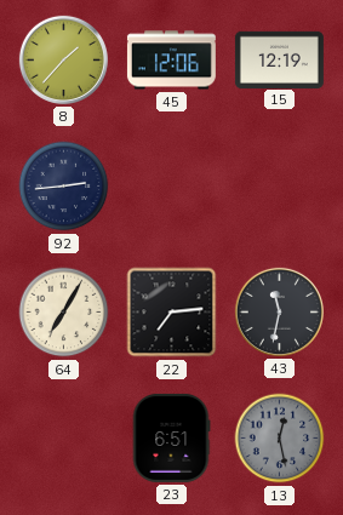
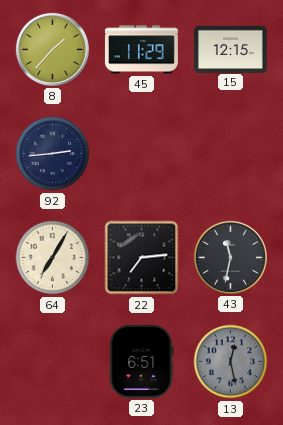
45: 12:06 -> 11:29
15: 12:19 -> 12:15
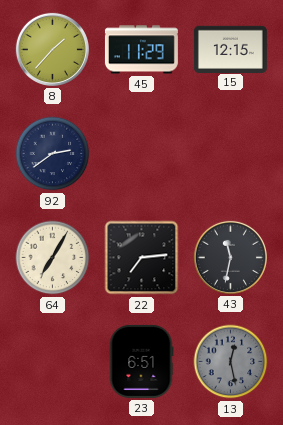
92: 2:44 -> 2:39
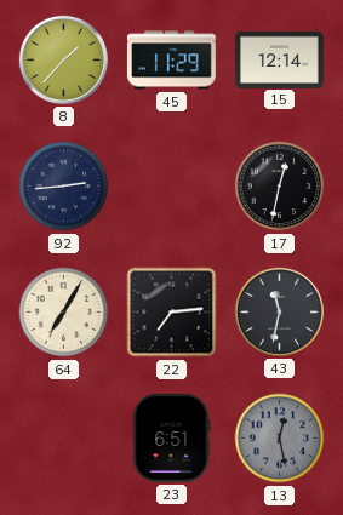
15: 12:15 -> 12:14
92: 2:39 -> 2:44
17: none -> 12:32
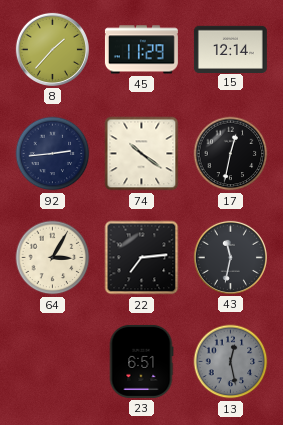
74: none -> 10:21
64: 7:05 -> 3:05
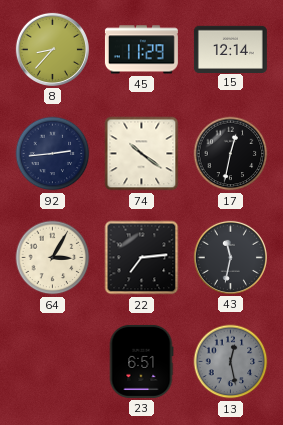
8: 1:37 -> 8:37
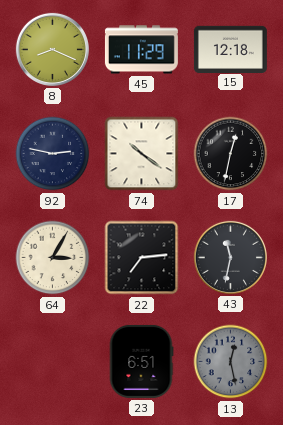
8: 8:37 -> 8:19
15: 12:14 -> 12:18
92: 2:44 -> 2:47
